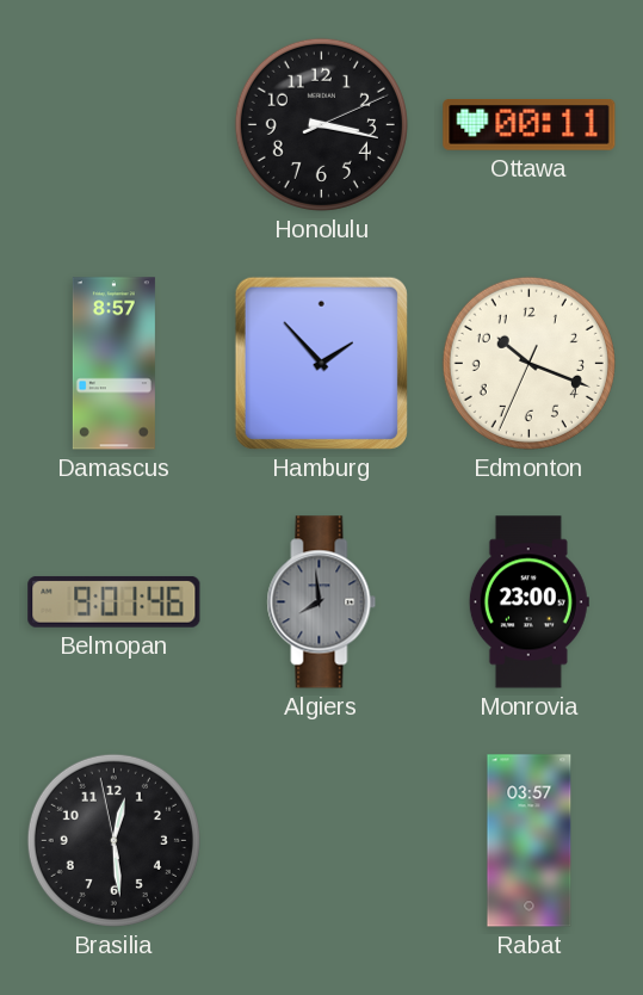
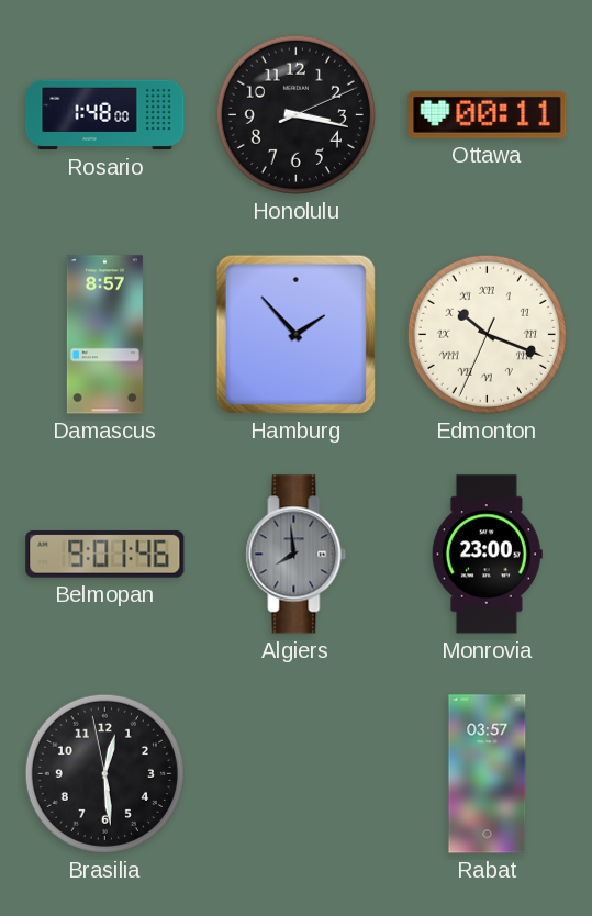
Rosario: none -> 1:48
Edmonton numerals: Arabic -> Roman
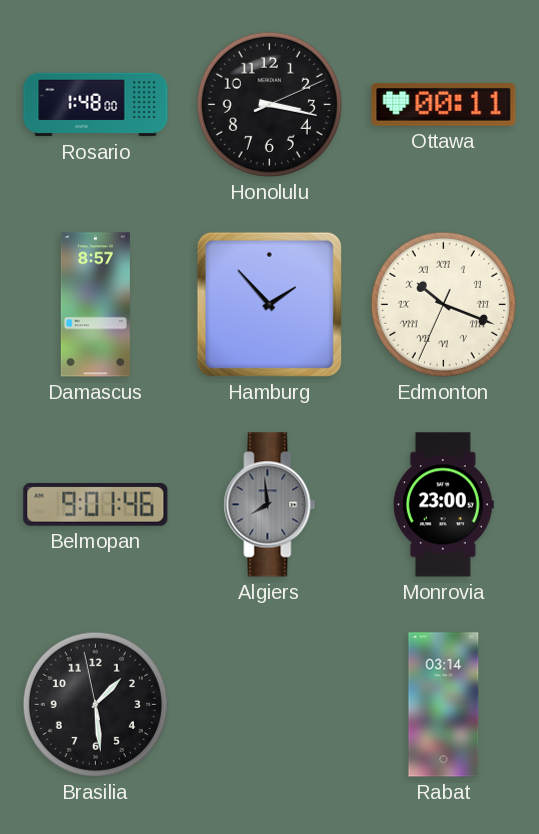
Brasilia: 12:28 -> 1:28
Rabat: 03:57 -> 03:14
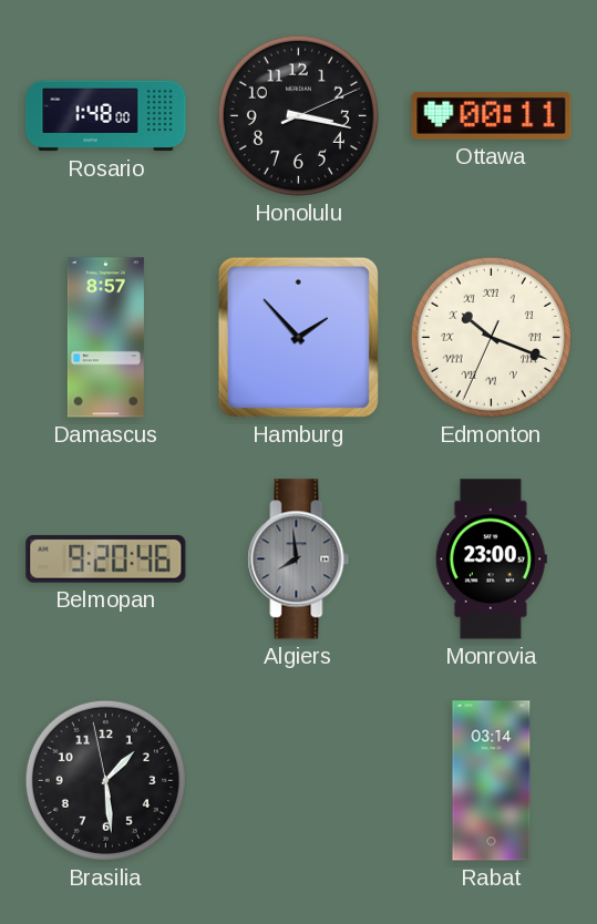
Belmopan: 9:01 -> 9:20
